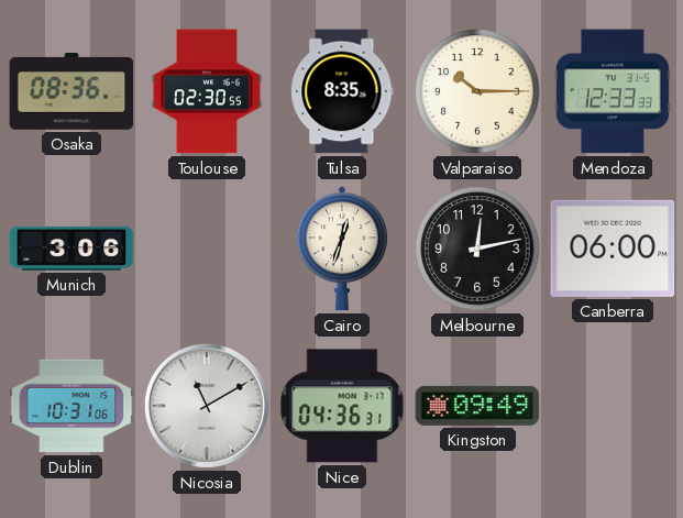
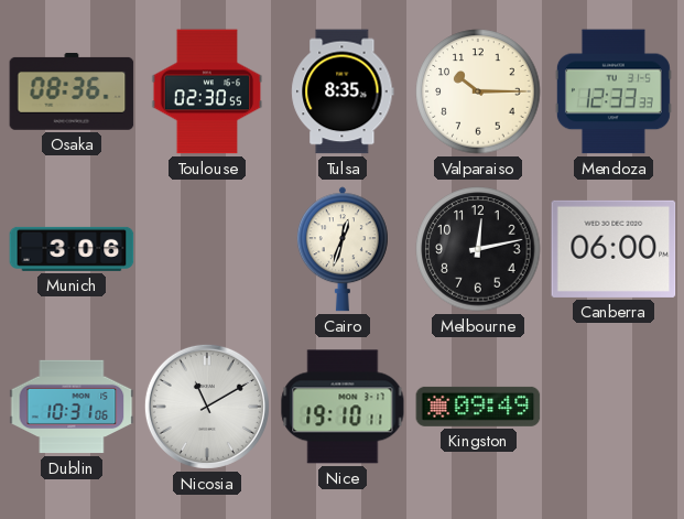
Nice: 04:36 -> 19:10
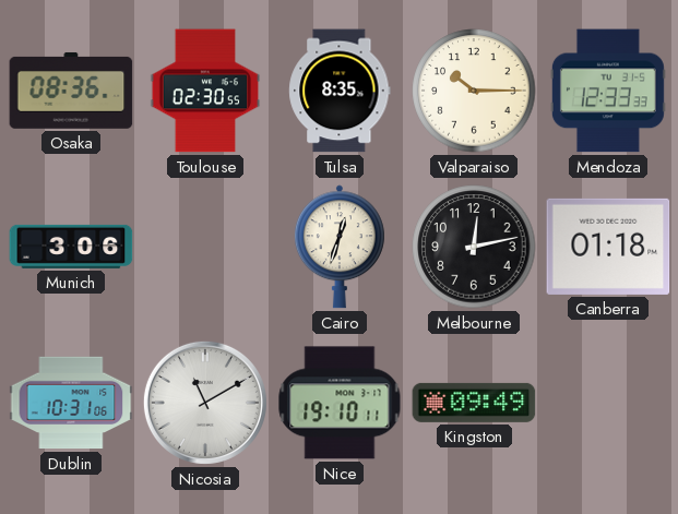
Canberra: 06:00 -> 01:18
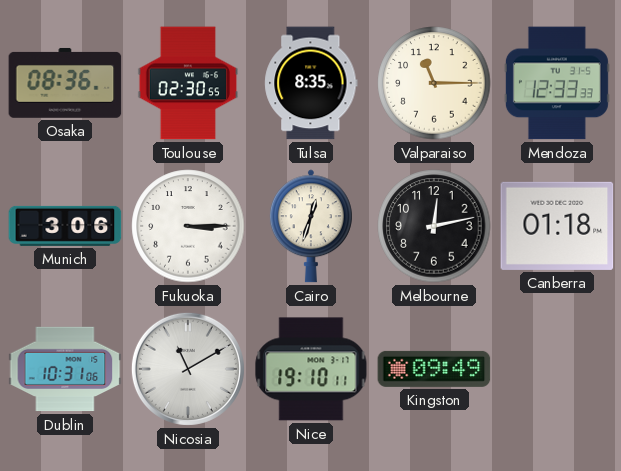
Valparaiso: 10:15 -> 11:15
Fukuoka: none -> 3:15
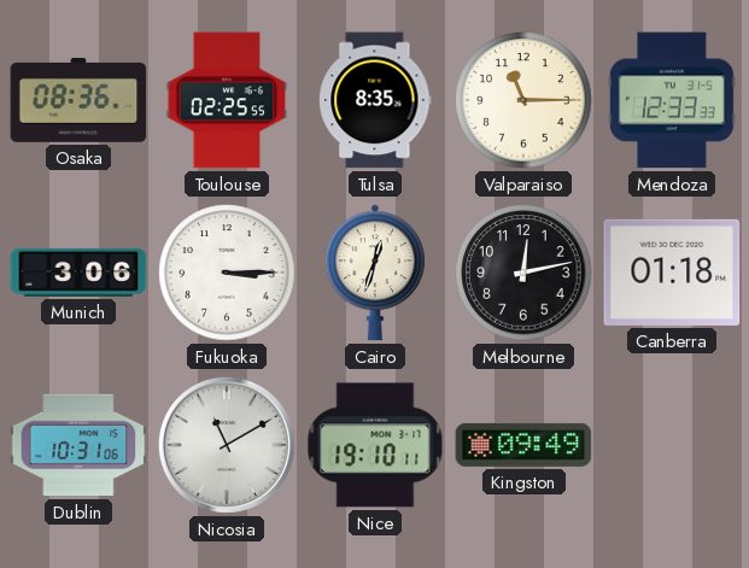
Toulouse: 02:30 -> 02:25
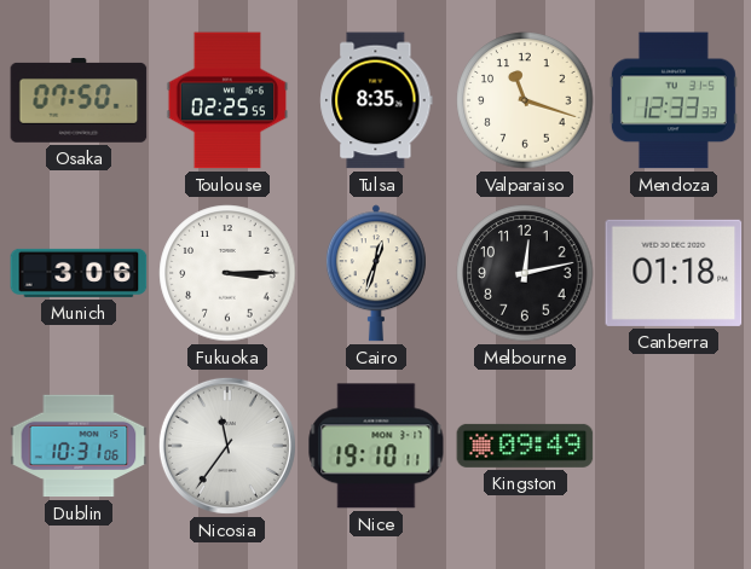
Osaka: 08:36 -> 07:50
Valparaiso: 11:15 -> 11:18
Nicosia: 11:10 -> 11:36
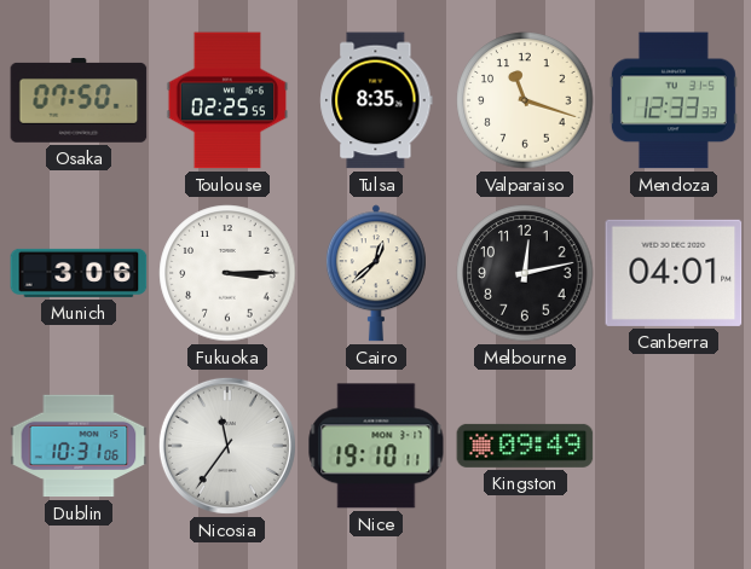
Cairo: 12:33 -> 12:38
Canberra: 01:18 -> 04:01
